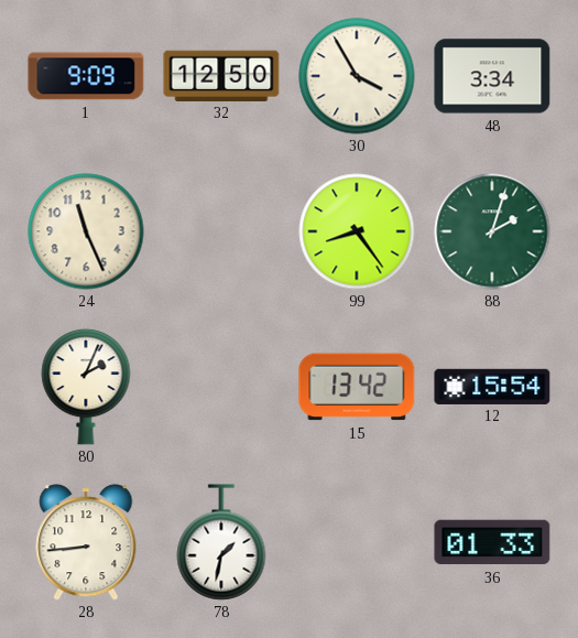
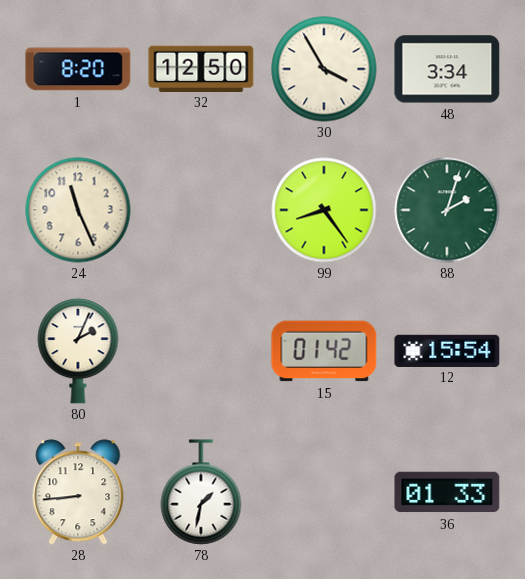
1: 9:09 -> 8:20
15: 13:42 -> 01:42
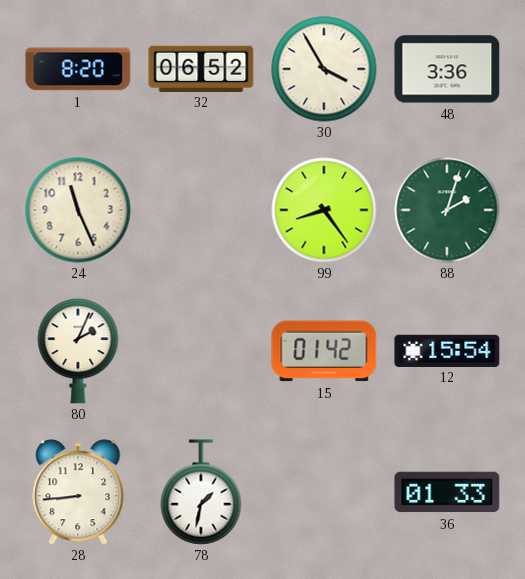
32: 12:50 -> 06:52
48: 3:34 -> 3:36
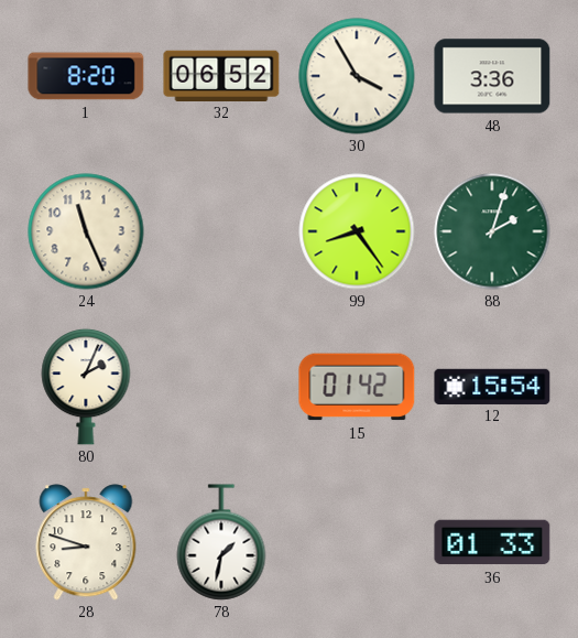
28: 8:44 -> 8:48
